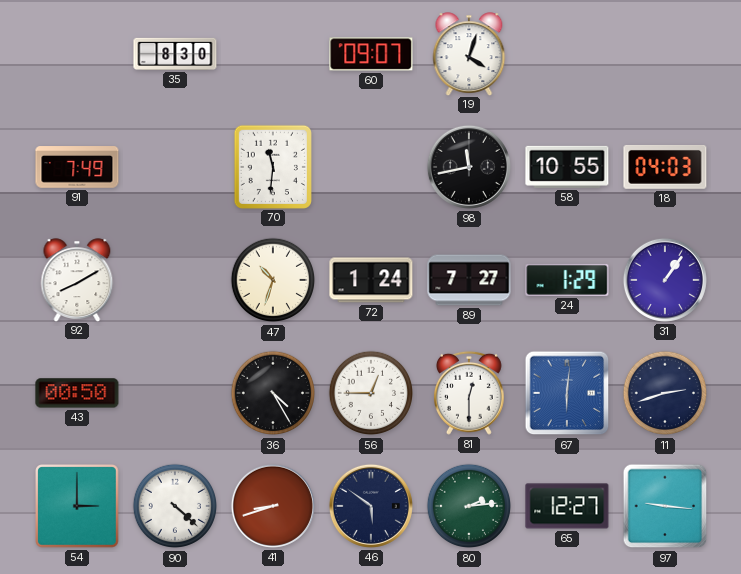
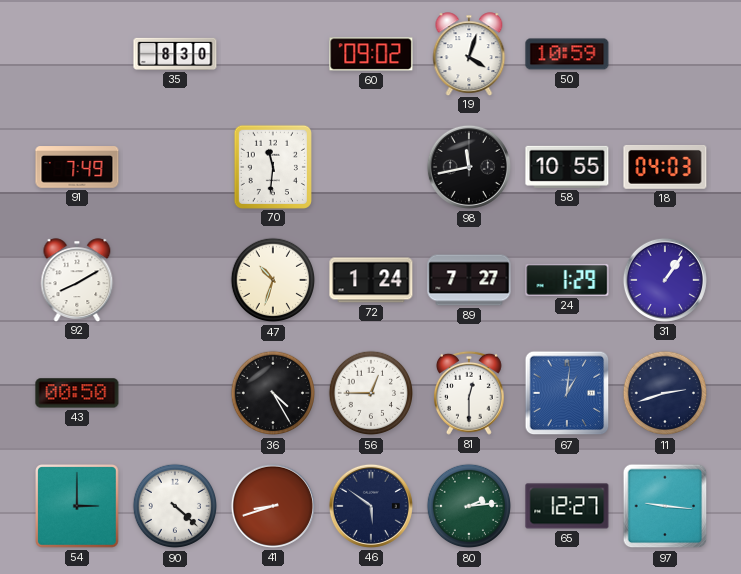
60: 09:07 -> 09:02
50: none -> 10:59
67: 6:01 -> 1:01
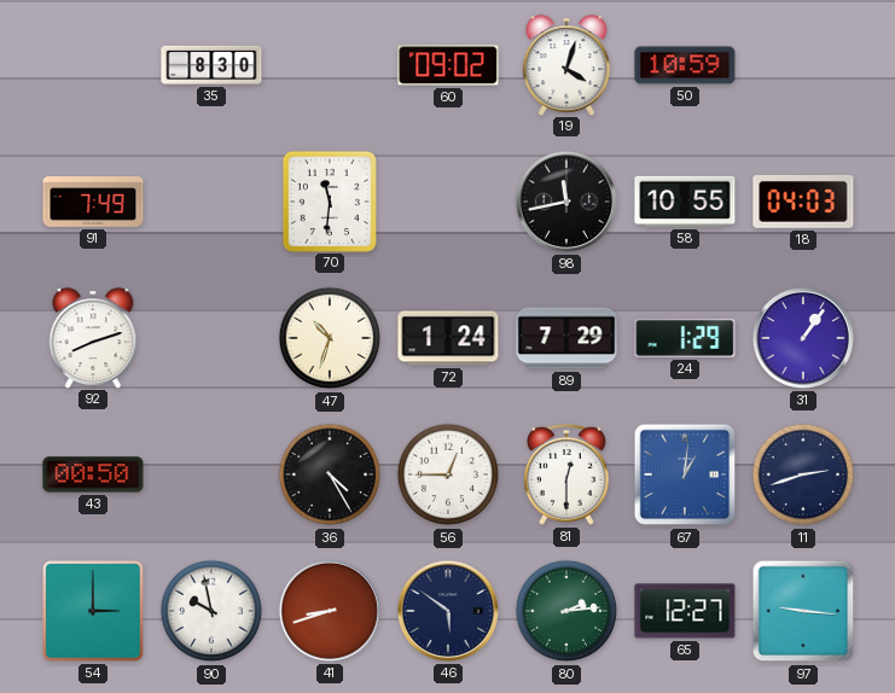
92: 8:10 -> 8:12
89: 7:27 -> 7:29
90: 4:22 -> 9:58
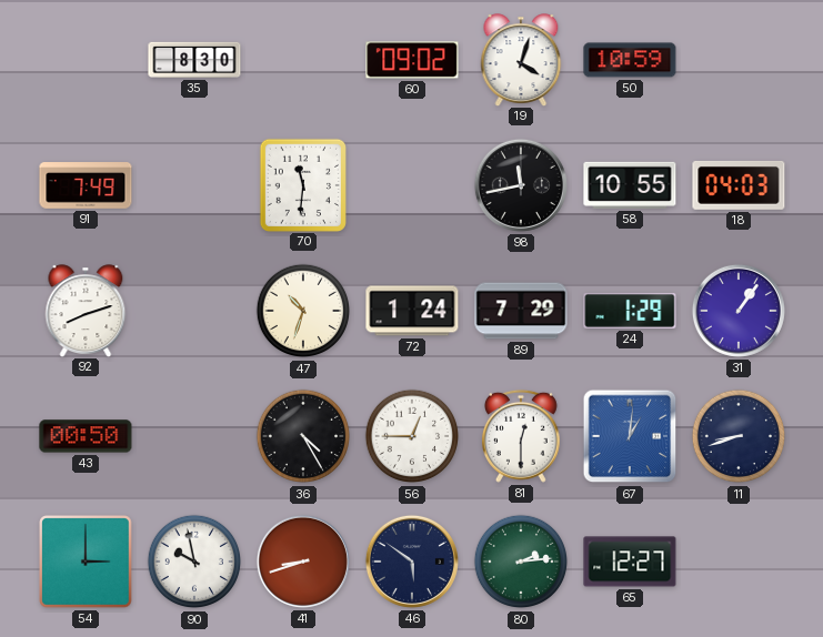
11: 2:42 -> 8:42
97: 9:16 -> none
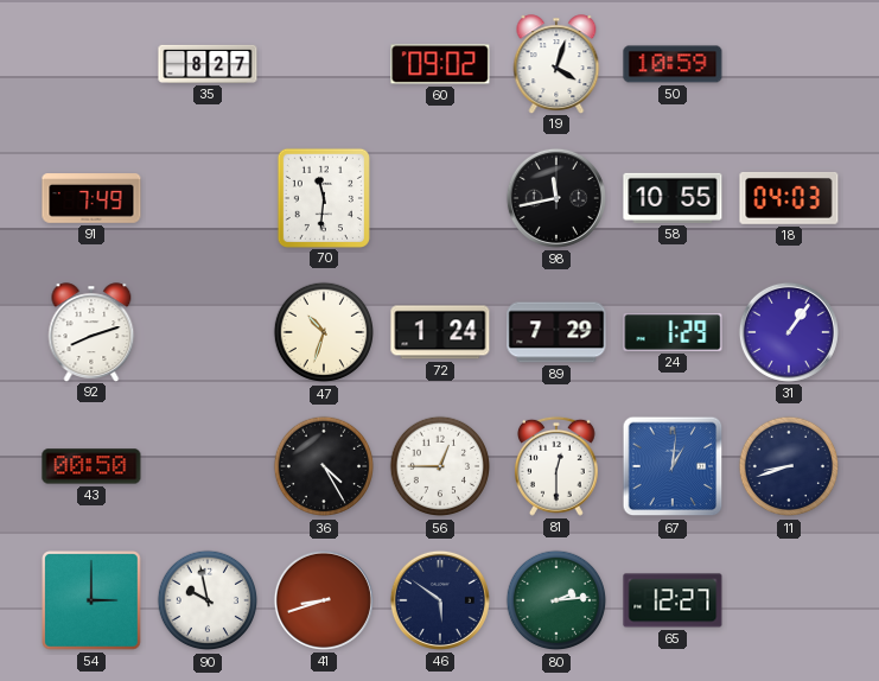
35: 8:30 -> 8:27
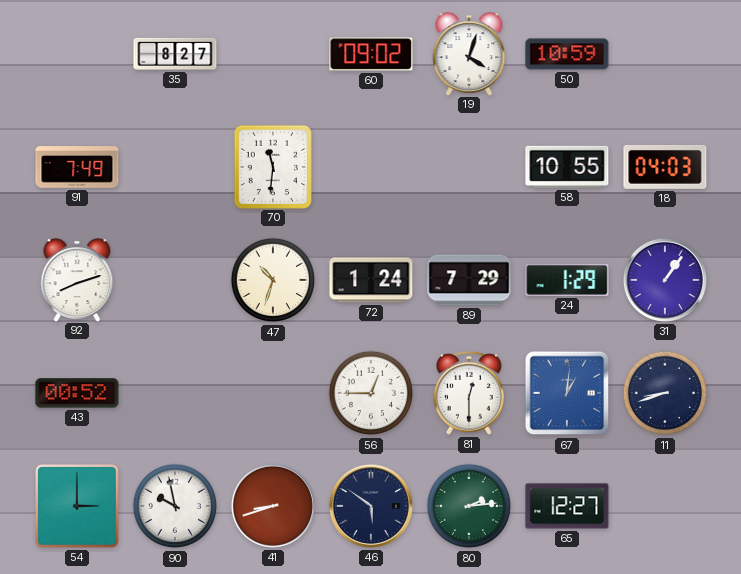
98: 11:43 -> none
43: 00:50 -> 00:52
36: 4:25 -> none
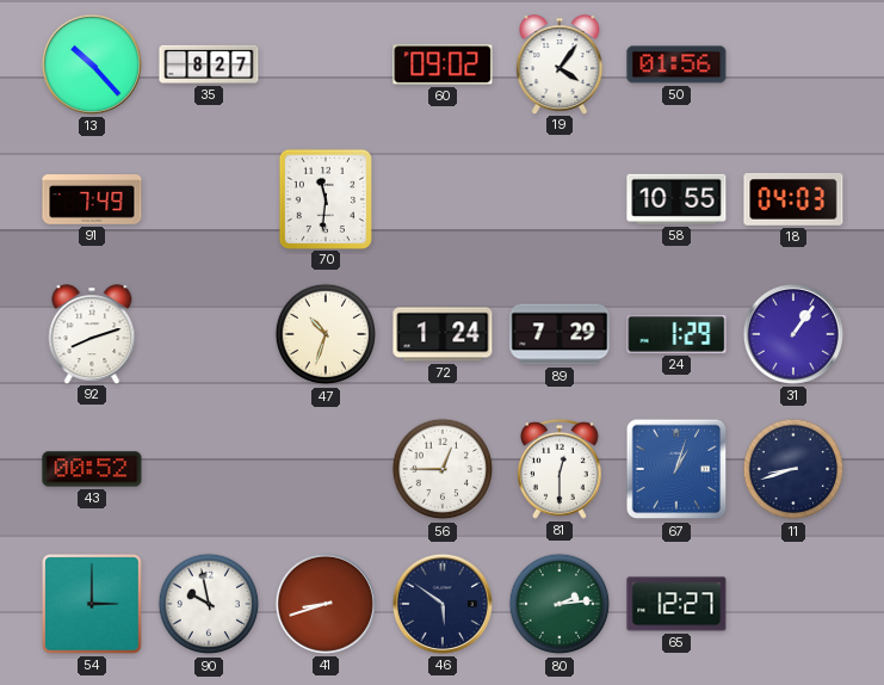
13: none -> 10:23
19: 4:03 -> 4:06
50: 10:59 -> 01:56
67: 1:01 -> 1:03
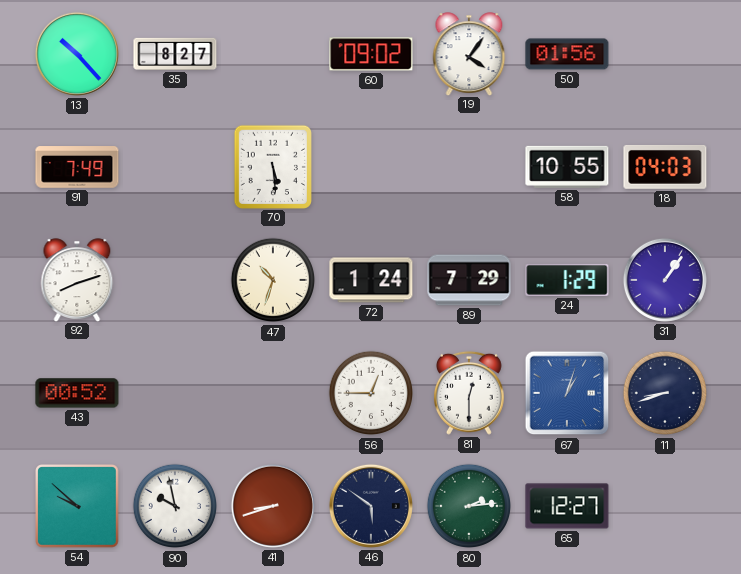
70: 11:31 -> 5:29
54: 3:00 -> 9:52
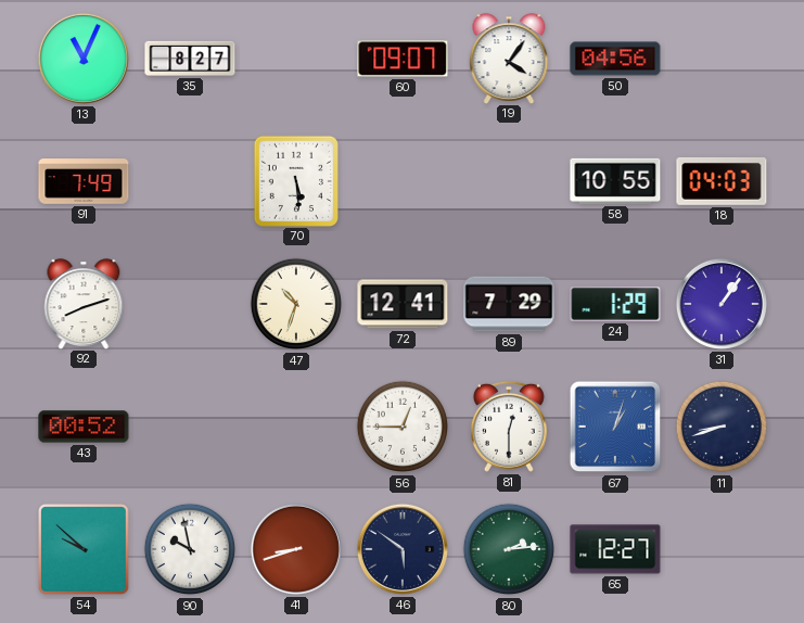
13: 10:23 -> 11:04
60: 09:02 -> 09:07
50: 01:56 -> 04:56
72: 1:24 -> 12:41
